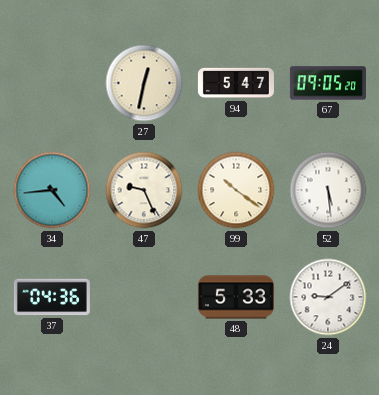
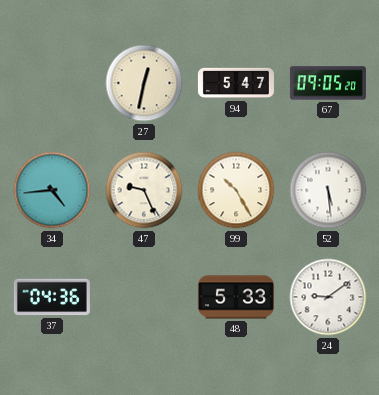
99: 10:21 -> 10:25
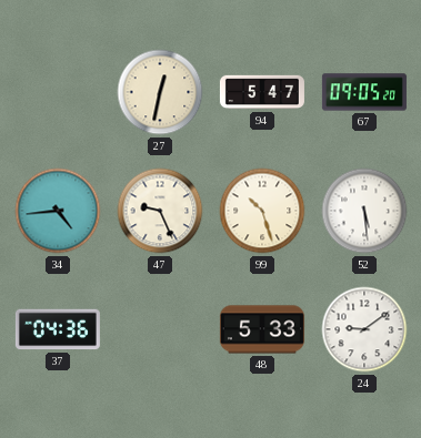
99: 10:25 -> 10:27
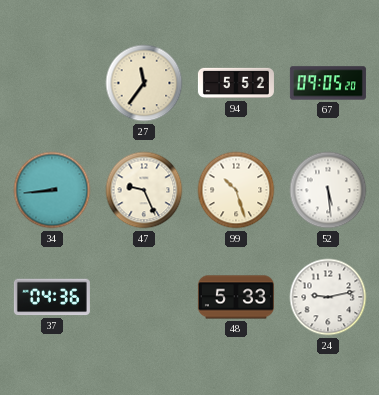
27: 12:32 -> 11:36
94: 5:47 -> 5:52
34: 4:44 -> 8:44
24: 9:09 -> 9:13
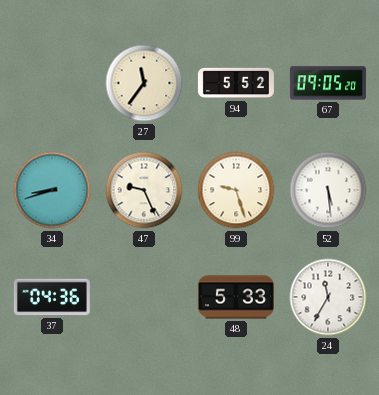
34: 8:44 -> 8:42
99: 10:27 -> 9:27
24: 9:13 -> 11:35
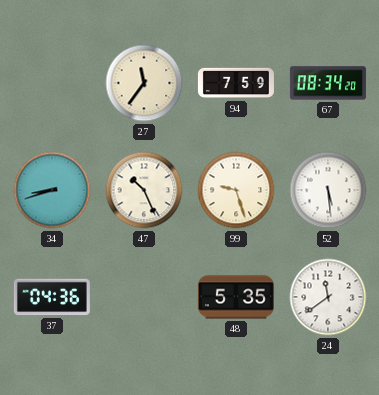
94: 5:52 -> 7:59
67: 09:05 -> 08:34
47: 9:26 -> 10:26
48: 5:33 -> 5:35
24: 11:35 -> 11:39
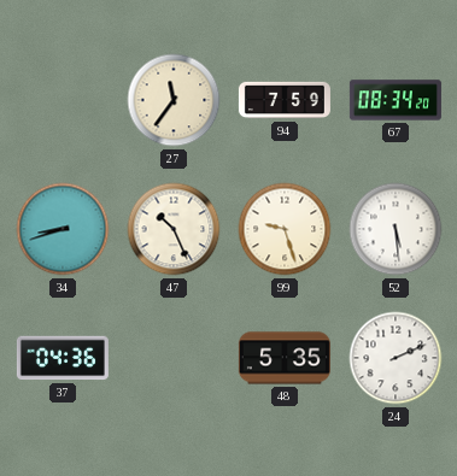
24: 11:39 -> 2:11
